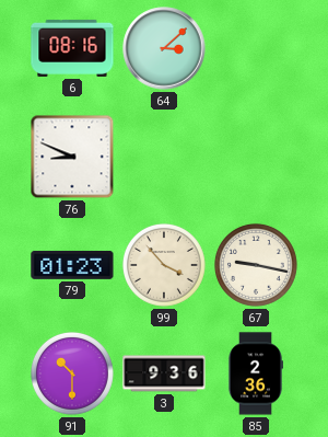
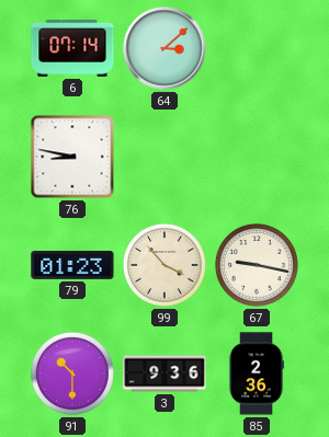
6: 08:16 -> 07:14
76: 8:49 -> 8:47
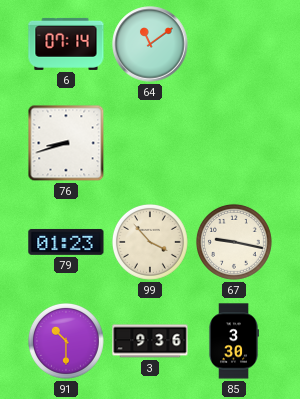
64: 3:08 -> 11:09
76: 8:47 -> 8:42
85: 2:36 -> 3:30
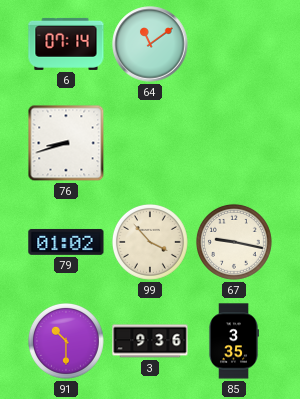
79: 01:23 -> 01:02
85: 3:30 -> 3:35
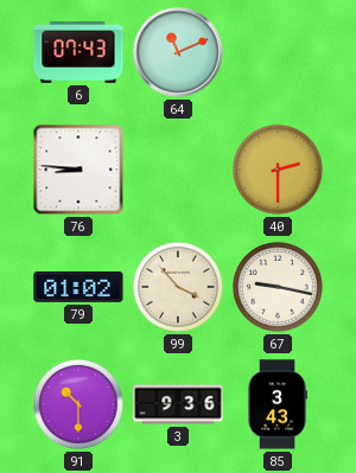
6: 07:14 -> 07:43
64: 11:09 -> 11:11
76: 8:42 -> 8:46
40: none -> 2:30
85: 3:35 -> 3:43
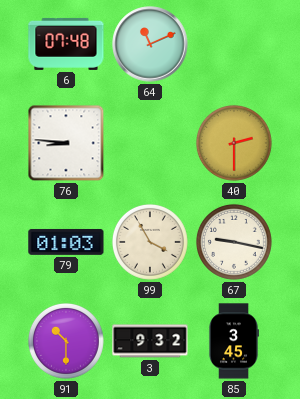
6: 07:43 -> 07:48
79: 01:02 -> 01:03
99: 3:53 -> 3:55
3: 9:36 -> 9:32
85: 3:43 -> 3:45
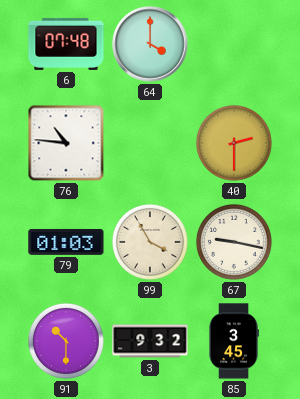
64: 11:11 -> 4:00
76: 8:46 -> 10:46
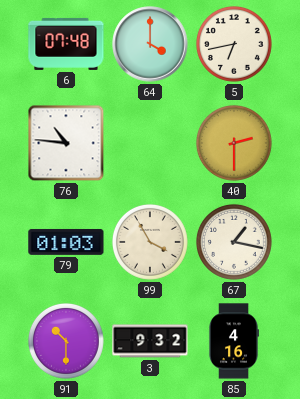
5: none -> 6:43
67: 9:17 -> 1:17
85: 3:45 -> 4:16
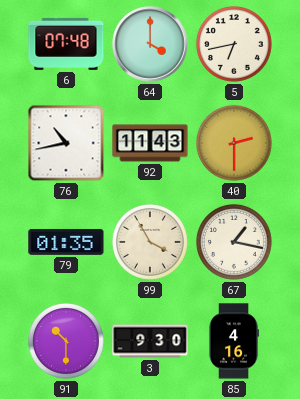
76: 10:46 -> 10:43
92: none -> 11:43
79: 01:03 -> 01:35
3: 9:32 -> 9:30
